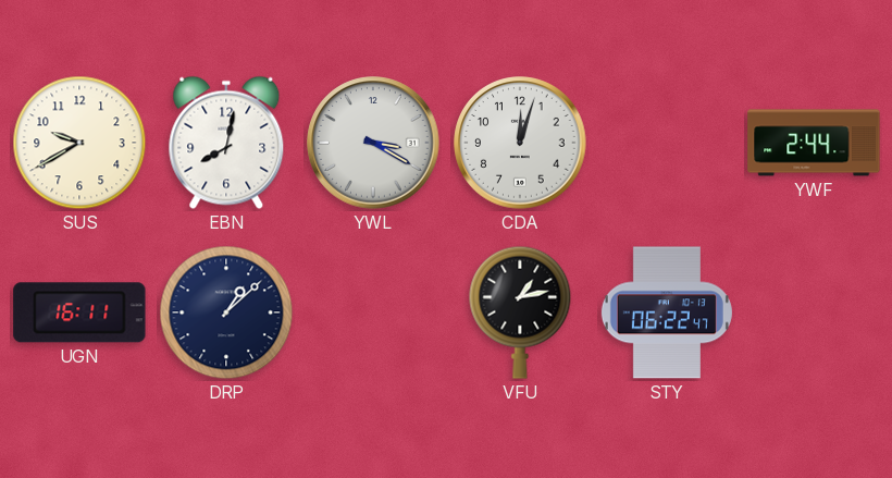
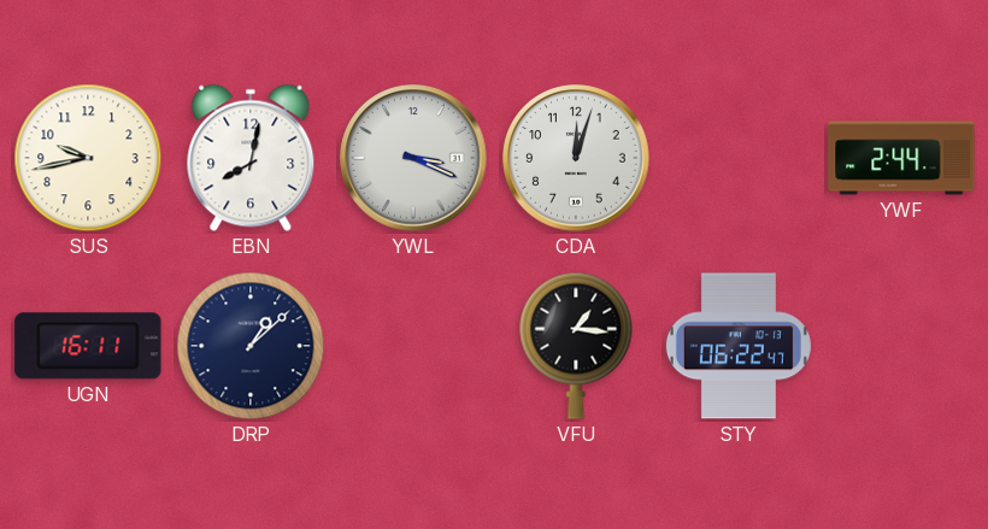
SUS: 9:40 -> 9:43
YWL: 3:20 -> 3:19
VFU: 1:13 -> 1:16
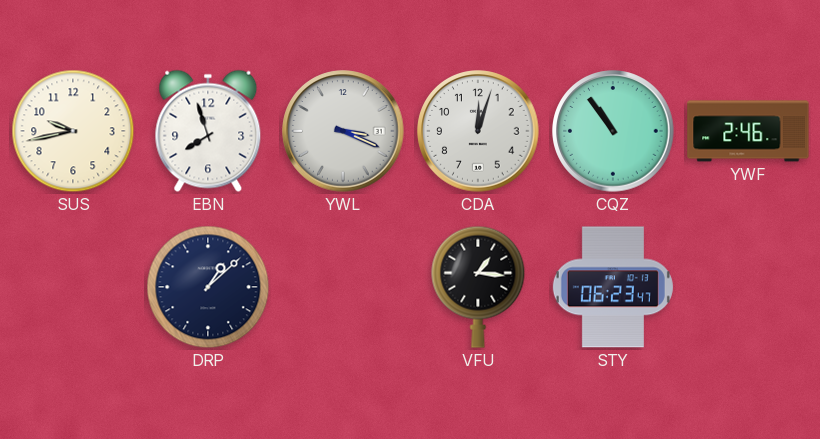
EBN: 8:02 -> 7:57
CQZ: none -> 10:54
YWF: 2:44 -> 2:46
UGN: 16:11 -> none
STY: 06:22 -> 06:23
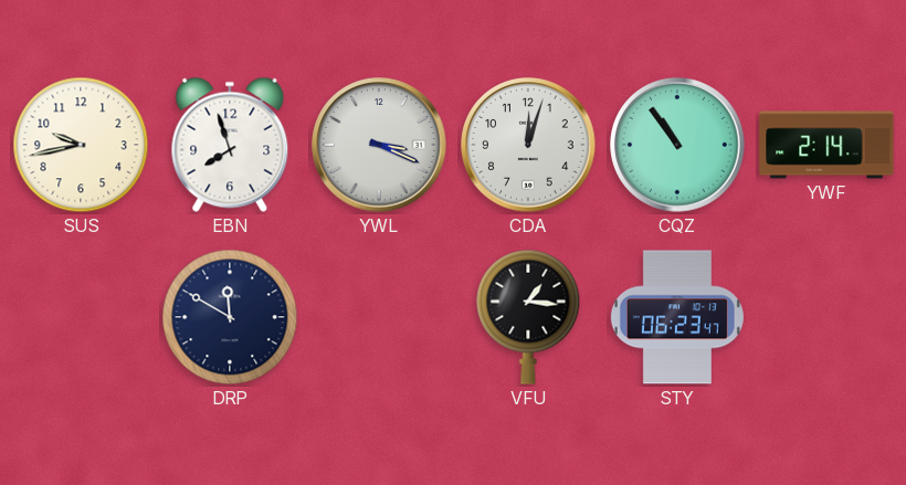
YWF: 2:46 -> 2:14
DRP: 1:08 -> 11:50
